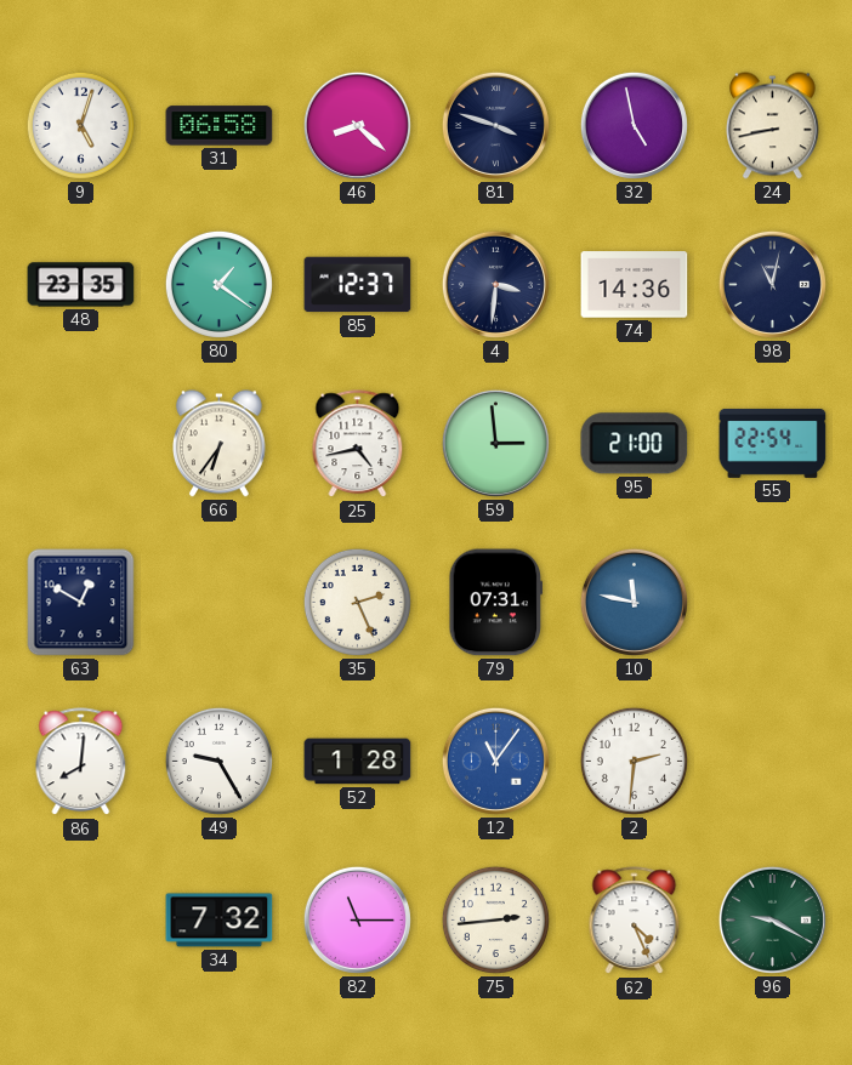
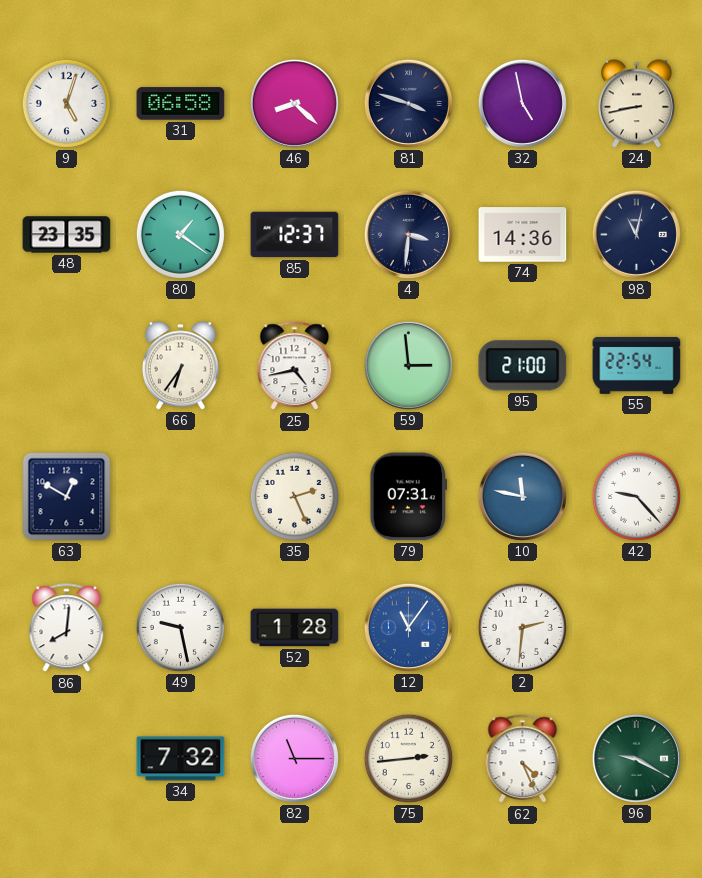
42: none -> 9:23
49: 9:25 -> 9:28
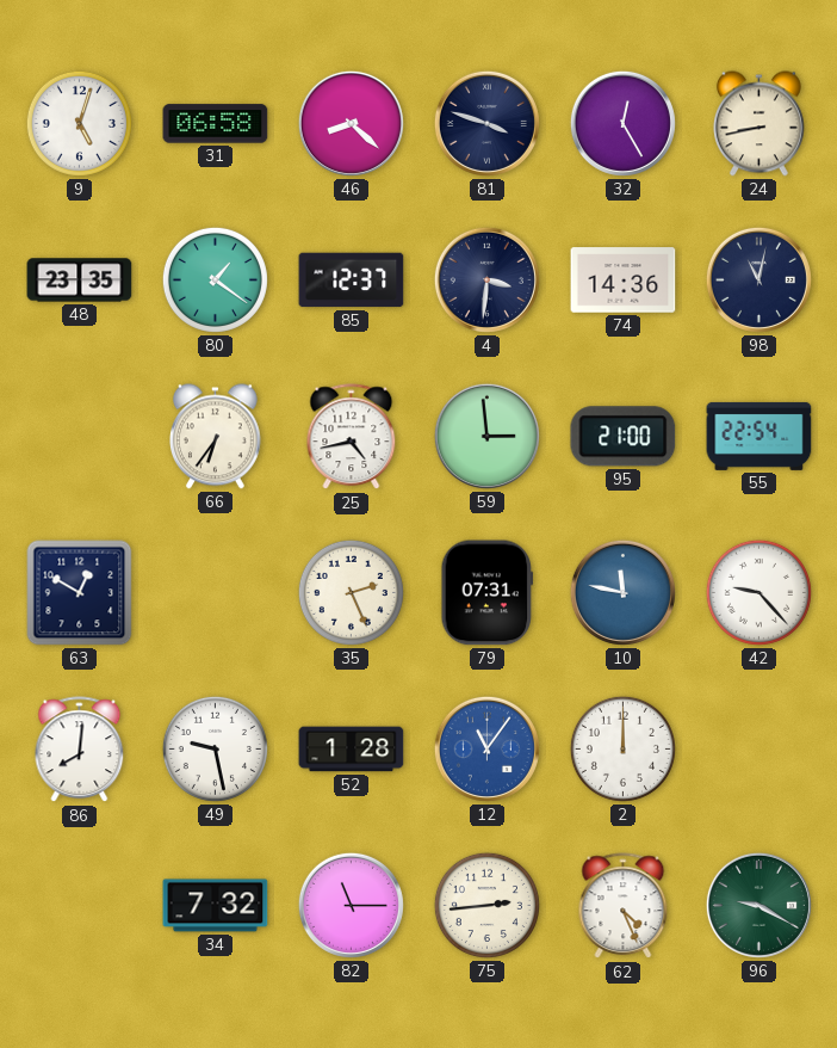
32: 4:58 -> 12:25
2: 2:31 -> 12:00
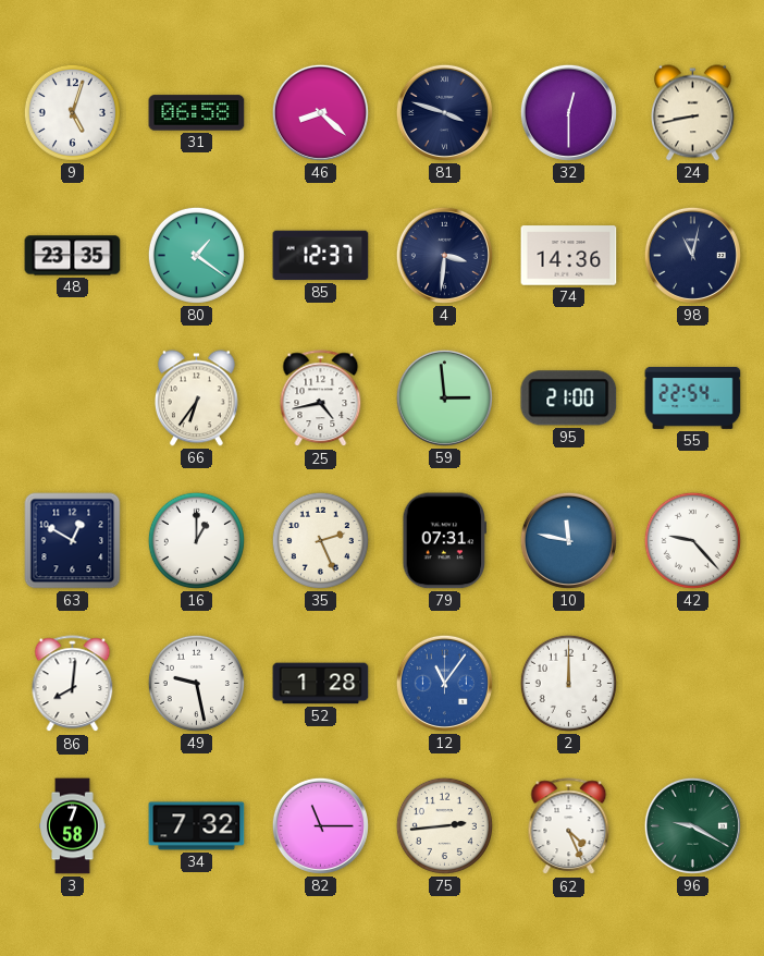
32: 12:25 -> 12:30
16: none -> 1:00
3: none -> 7:58
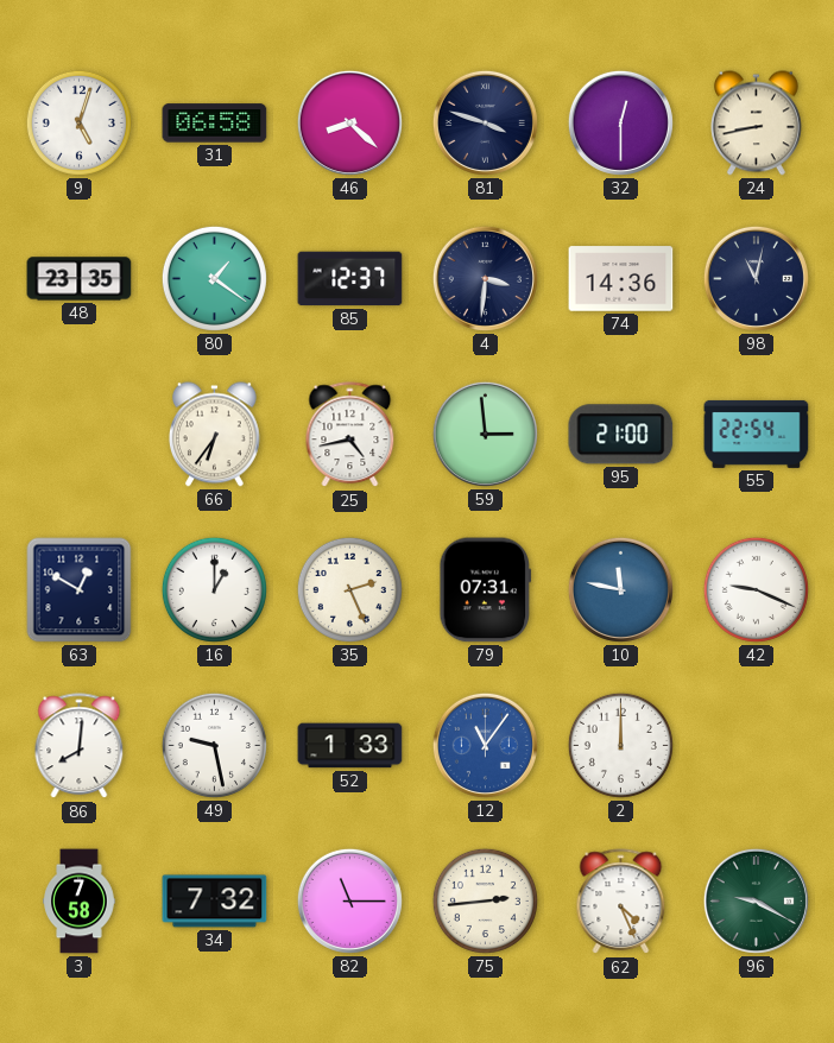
42: 9:23 -> 9:19
52: 1:28 -> 1:33
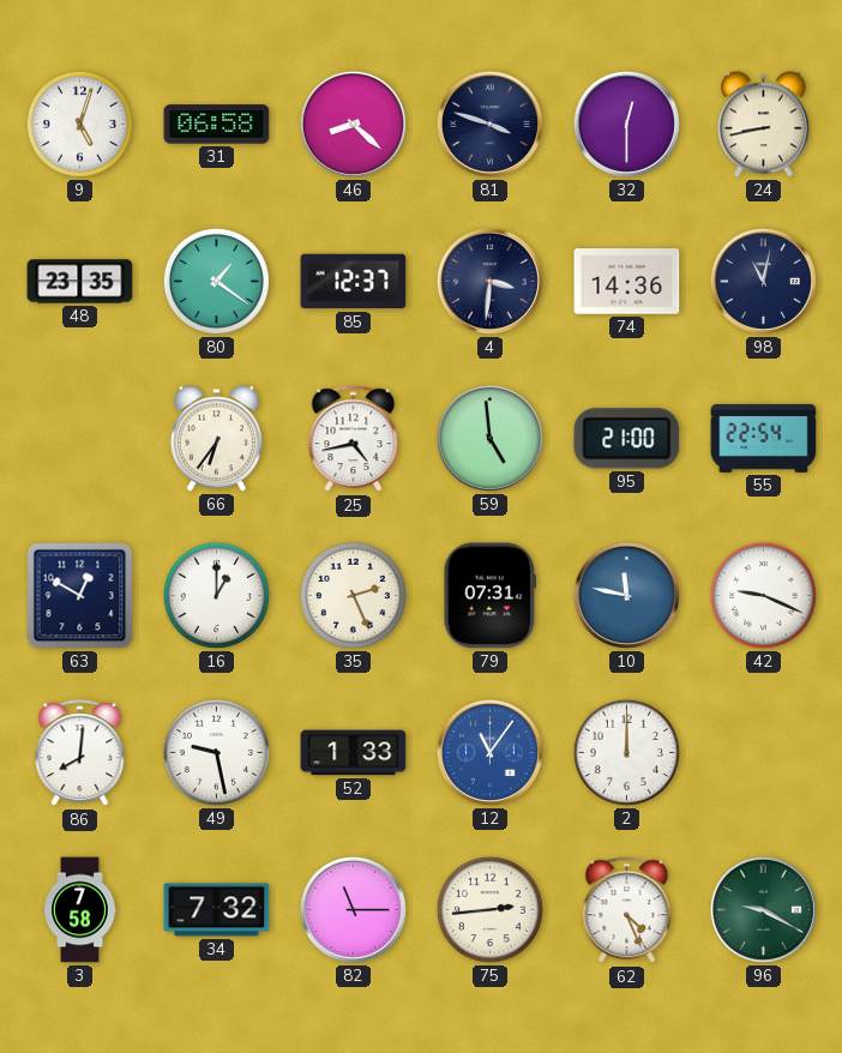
59: 2:59 -> 4:59
